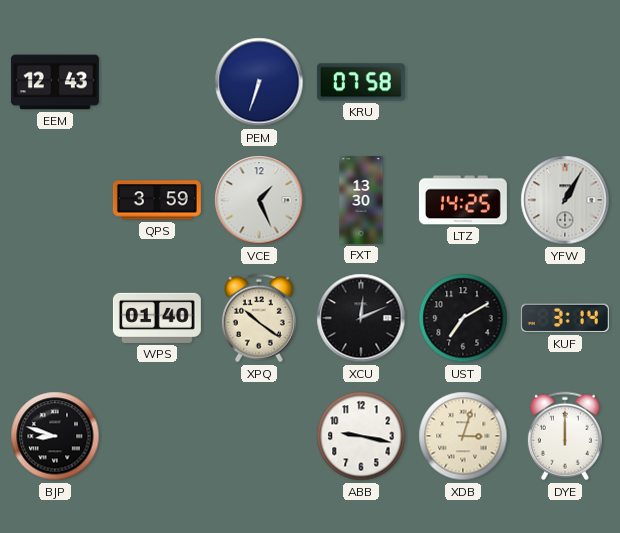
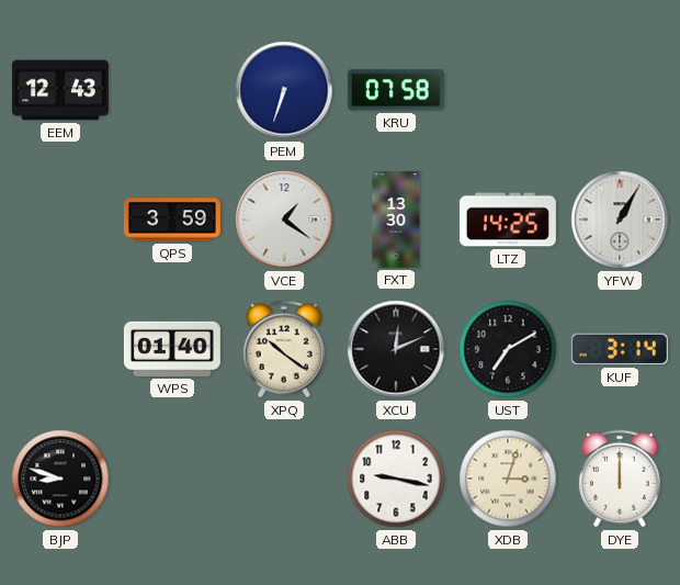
VCE: 1:26 -> 1:21
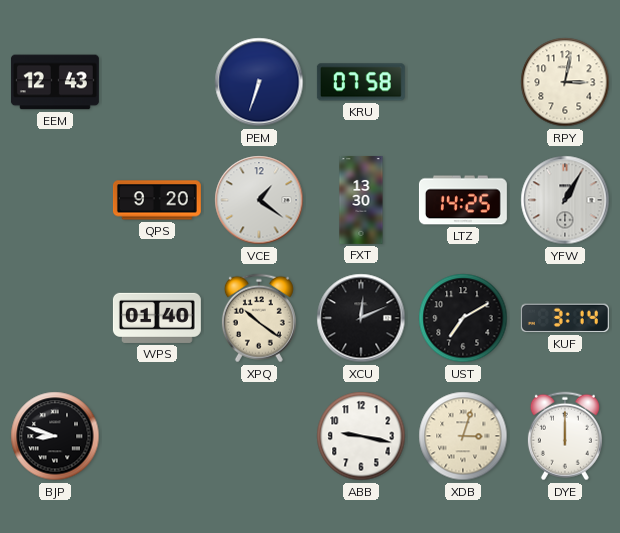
RPY: none -> 3:02
QPS: 3:59 -> 9:20
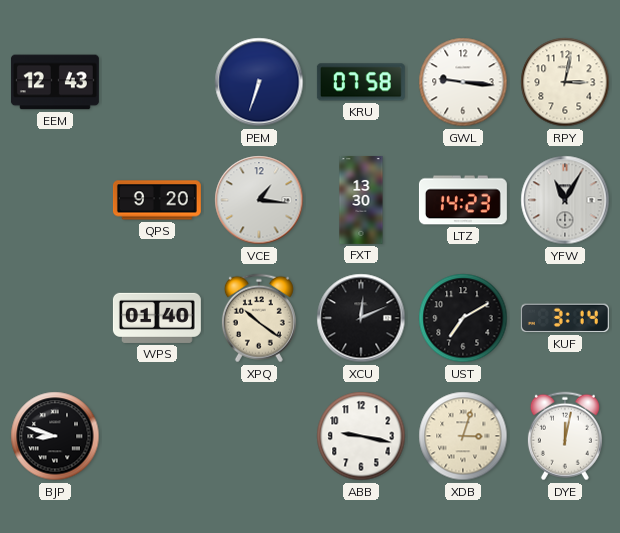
GWL: none -> 9:16
VCE: 1:21 -> 1:16
LTZ: 14:25 -> 14:23
YFW: 1:05 -> 11:05
DYE: 12:00 -> 12:02
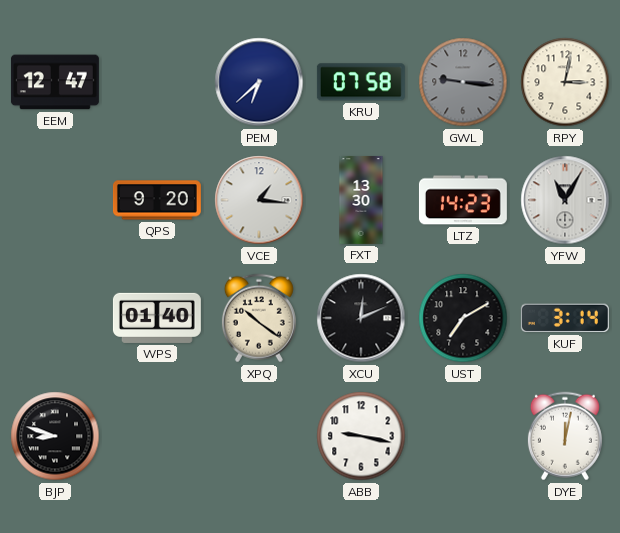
EEM: 12:43 -> 12:47
PEM: 6:33 -> 6:38
GWL dial: white -> grey
XDB: 3:03 -> none
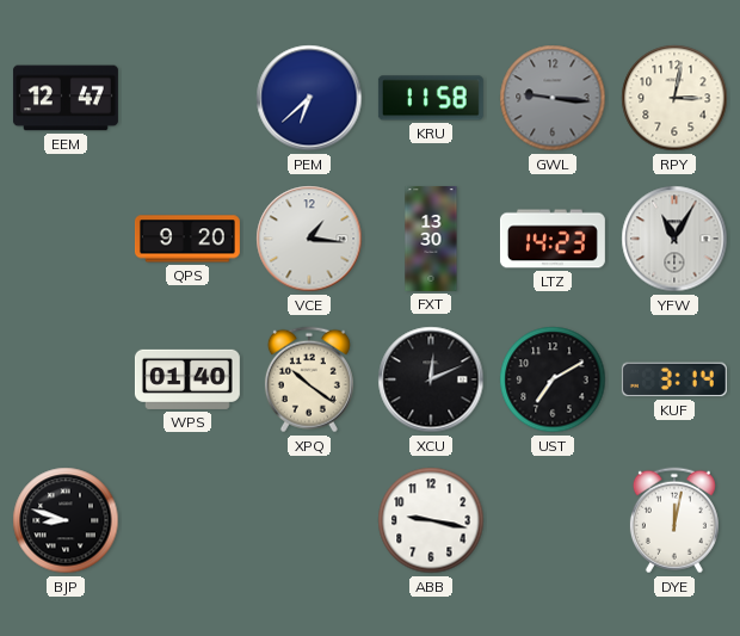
KRU: 07:58 -> 11:58
